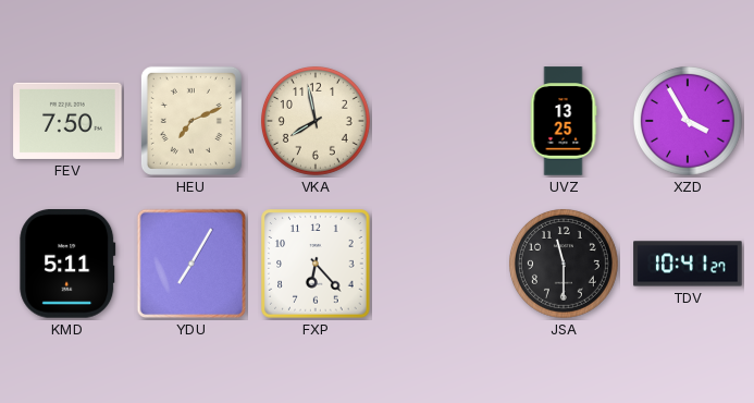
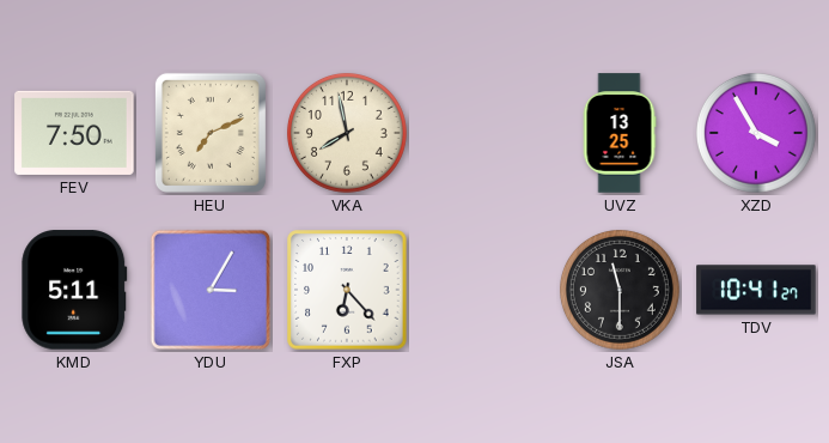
YDU: 7:05 -> 3:05
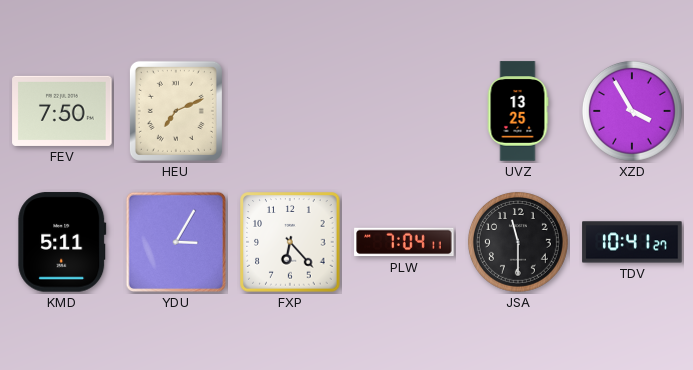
VKA: 7:58 -> none
PLW: none -> 7:04
